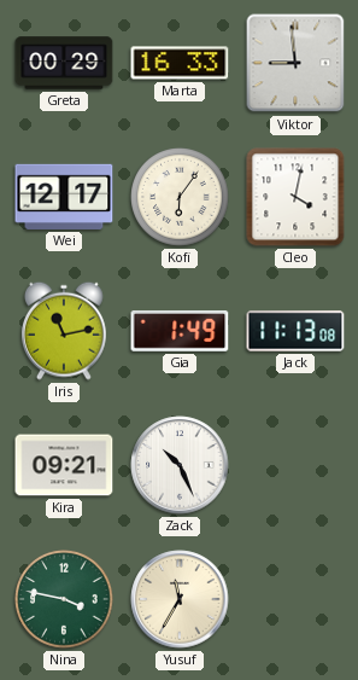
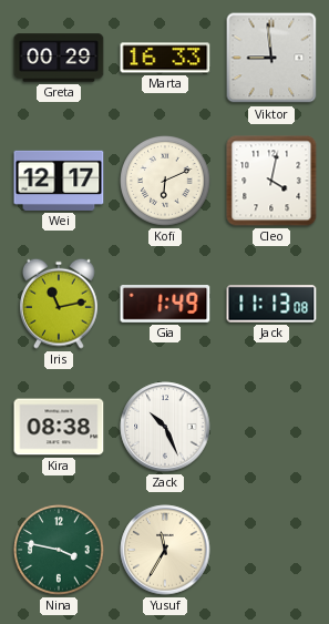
Kofi: 6:06 -> 6:11
Kira: 09:21 -> 08:38
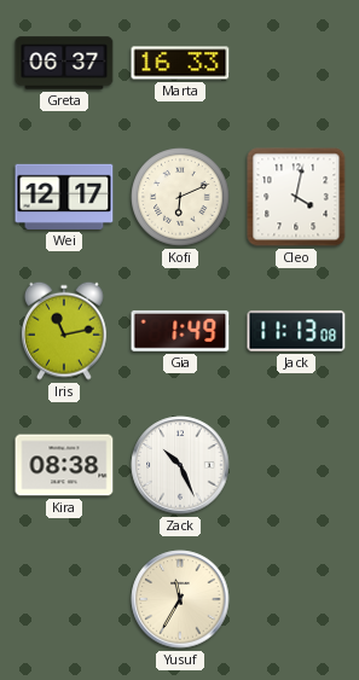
Greta: 00:29 -> 06:37
Viktor: 8:59 -> none
Nina: 3:47 -> none
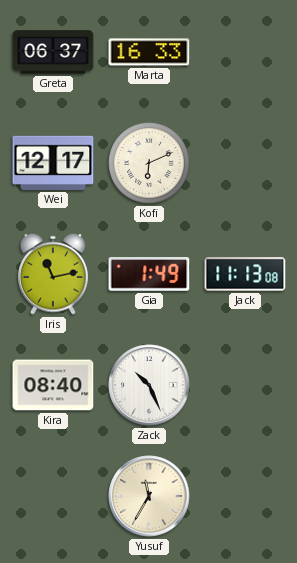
Cleo: 4:02 -> none
Kira: 08:38 -> 08:40
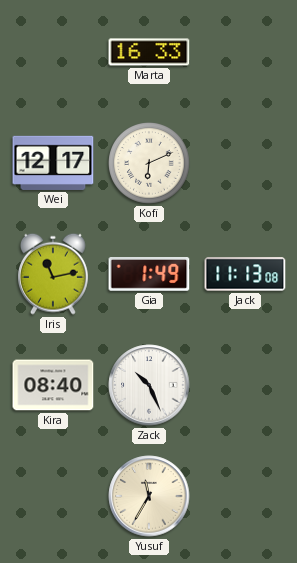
Greta: 06:37 -> none
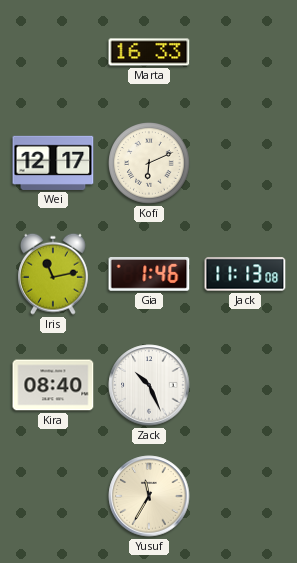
Gia: 1:49 -> 1:46
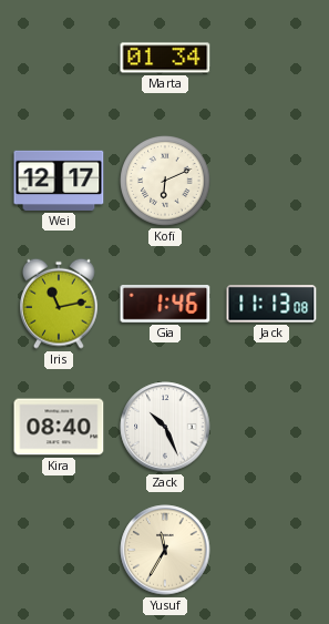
Marta: 16:33 -> 01:34
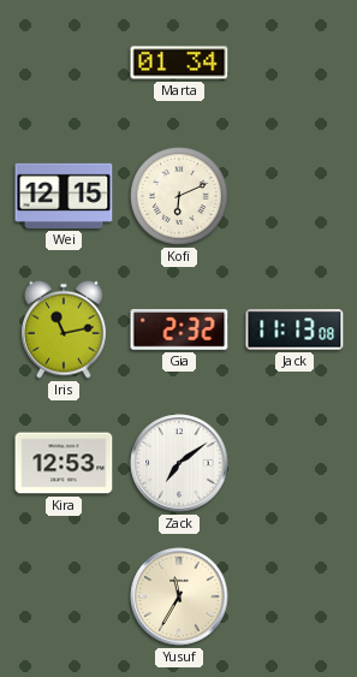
Wei: 12:17 -> 12:15
Gia: 1:46 -> 2:32
Kira: 08:40 -> 12:53
Zack: 10:26 -> 7:09
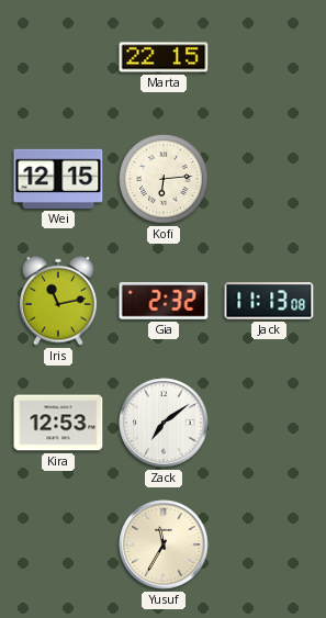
Marta: 01:34 -> 22:15
Kofi: 6:11 -> 6:14
